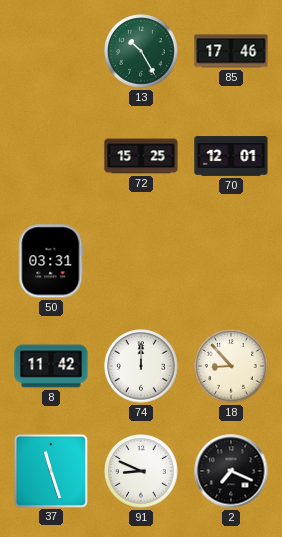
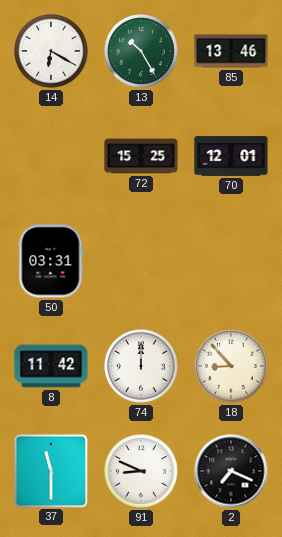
14: none -> 6:20
85: 17:46 -> 13:46
37: 11:27 -> 11:30
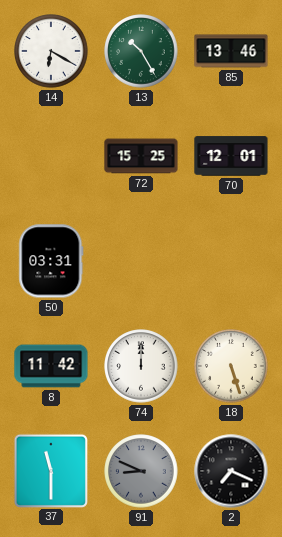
18: 8:53 -> 5:27
91 dial: white -> grey
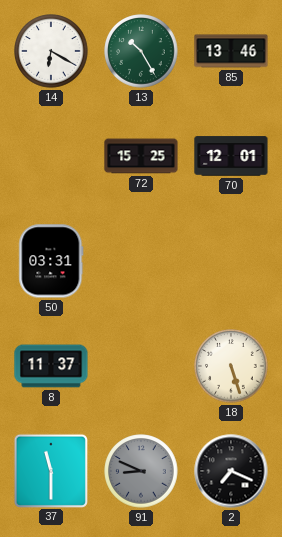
8: 11:42 -> 11:37
74: 12:00 -> none
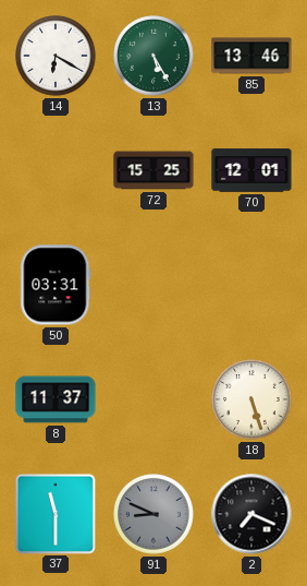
13: 10:25 -> 5:25
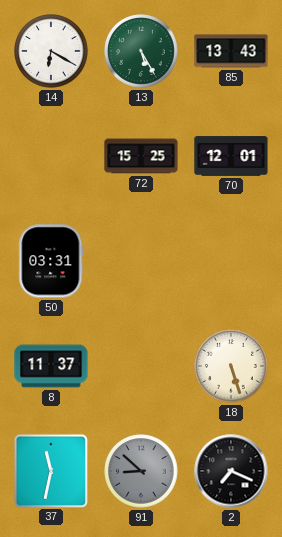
85: 13:46 -> 13:43
37: 11:30 -> 11:32
91: 8:49 -> 8:52
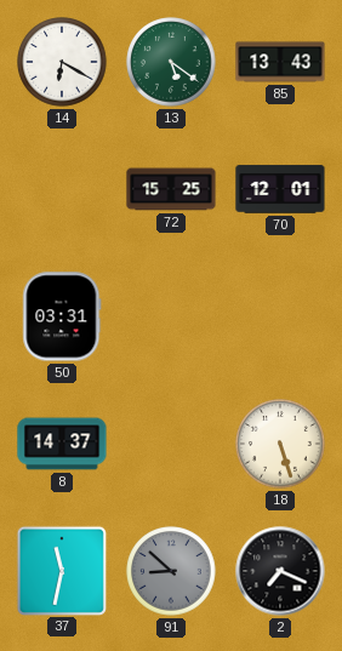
13: 5:25 -> 5:21
8: 11:37 -> 14:37
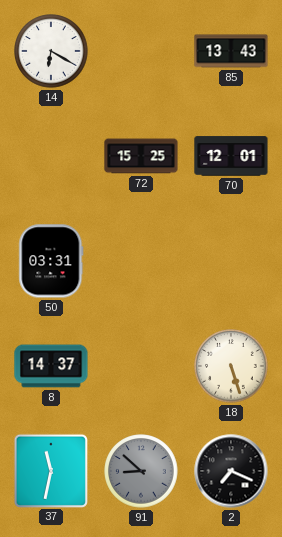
13: 5:21 -> none
